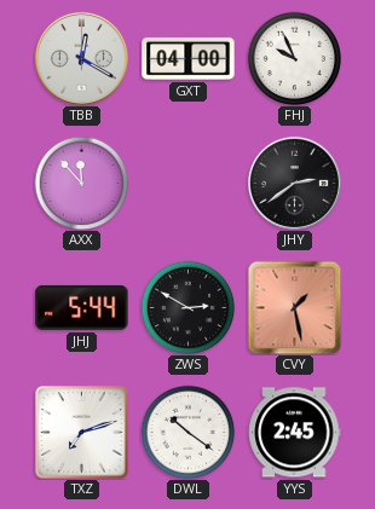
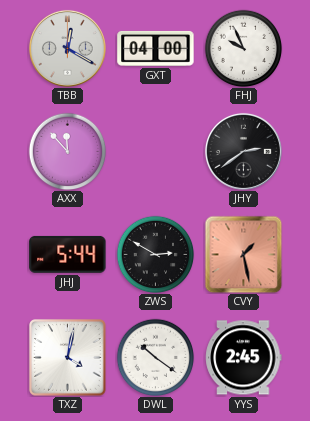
TXZ: 7:12 -> 4:02
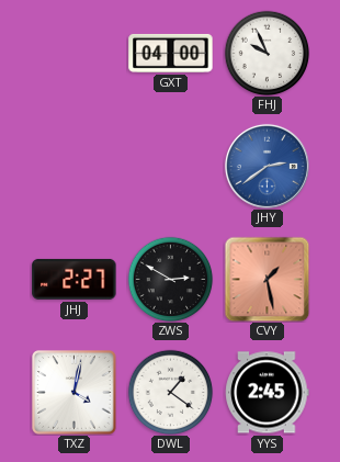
TBB: 12:20 -> none
AXX: 11:53 -> none
JHY dial: black -> blue
JHJ: 5:44 -> 2:27
DWL: 10:21 -> 1:21
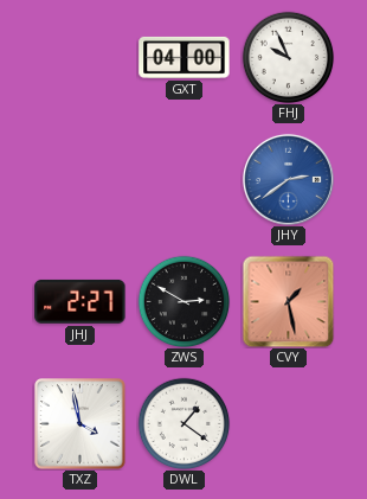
TXZ: 4:02 -> 3:58
YYS: 2:45 -> none
